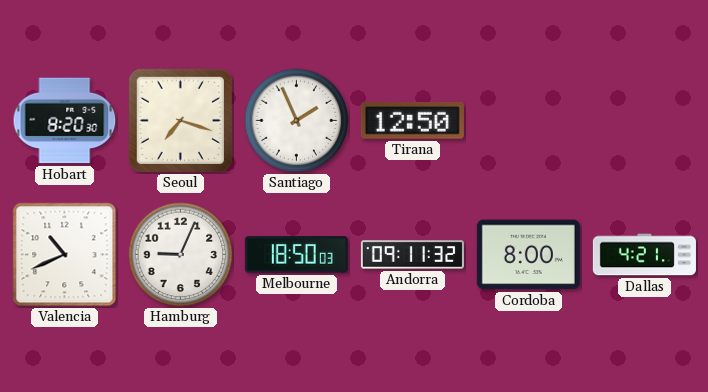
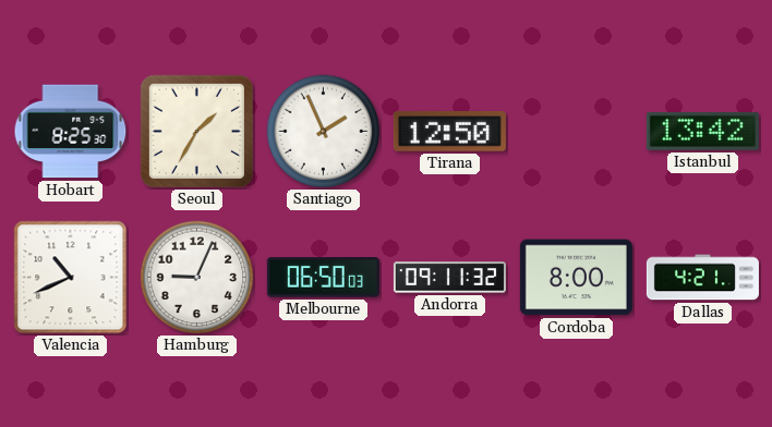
Hobart: 8:20 -> 8:25
Seoul: 7:18 -> 1:35
Istanbul: none -> 13:42
Melbourne: 18:50 -> 06:50
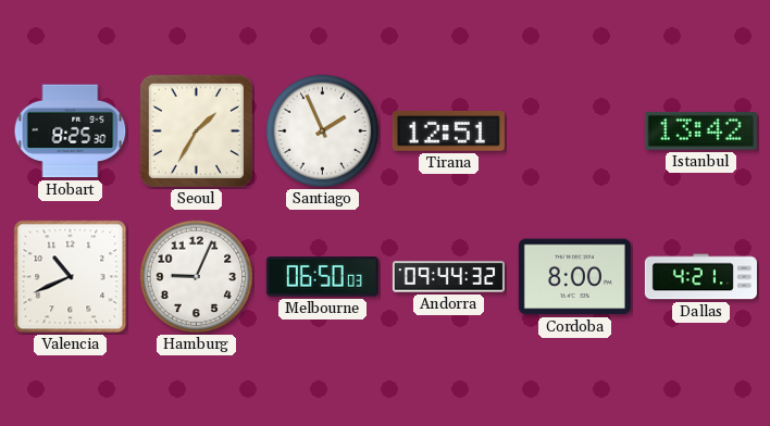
Tirana: 12:50 -> 12:51
Andorra: 09:11 -> 09:44
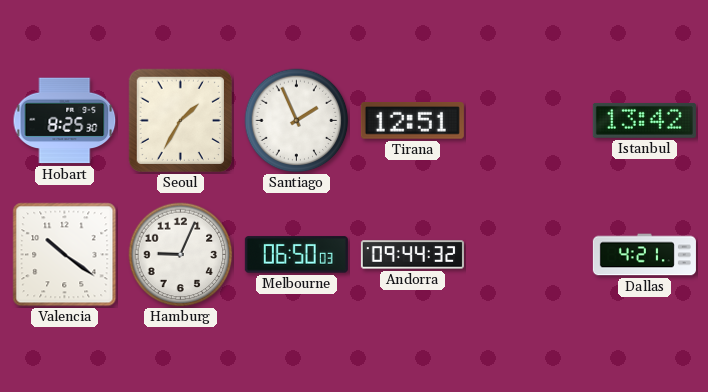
Valencia: 10:41 -> 10:21
Cordoba: 8:00 -> none
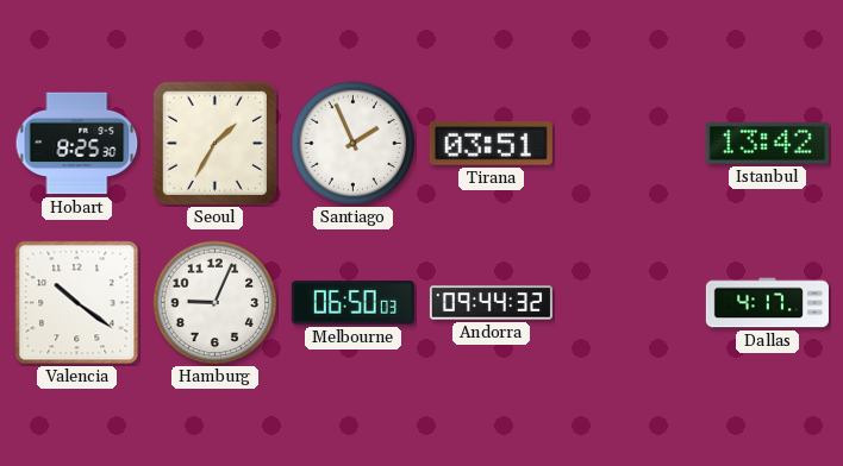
Tirana: 12:51 -> 03:51
Dallas: 4:21 -> 4:17
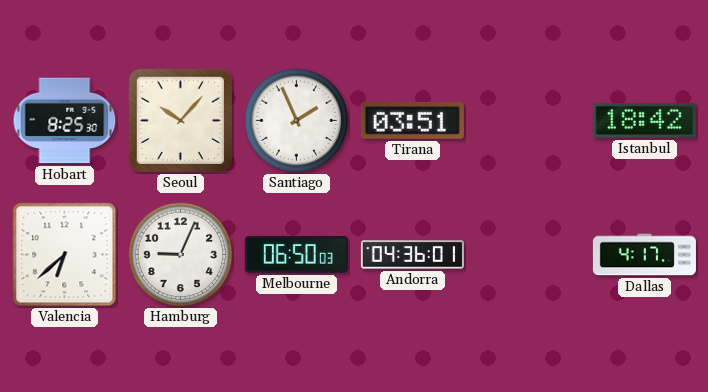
Seoul: 1:35 -> 10:07
Istanbul: 13:42 -> 18:42
Valencia: 10:21 -> 6:38
Andorra: 09:44 -> 04:36
